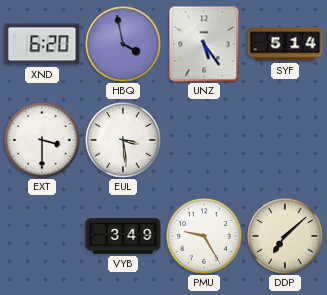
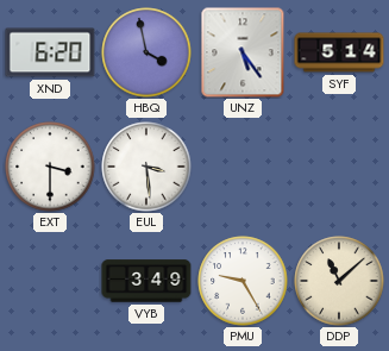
DDP: 7:08 -> 11:08
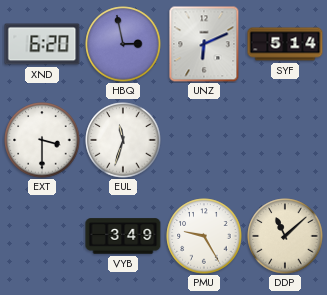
HBQ: 3:58 -> 2:58
UNZ: 5:24 -> 6:11
EUL: 3:29 -> 11:33
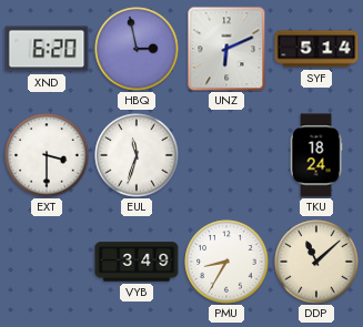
TKU: none -> 18:24
PMU: 9:25 -> 8:35
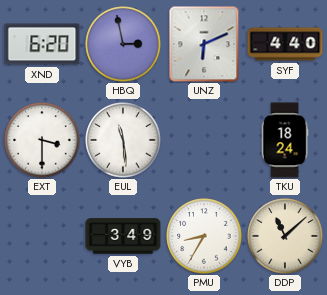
SYF: 5:14 -> 4:40
EUL: 11:33 -> 11:29
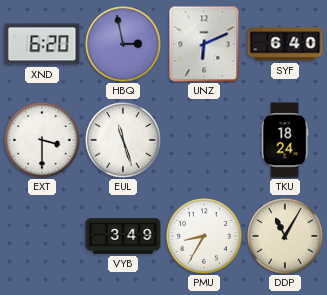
SYF: 4:40 -> 6:40
EUL: 11:29 -> 11:27
DDP: 11:08 -> 11:05
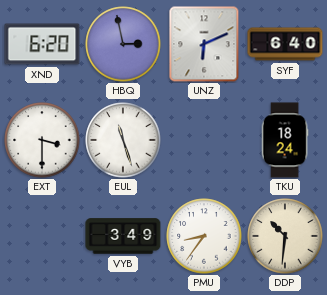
PMU: 8:35 -> 8:36
DDP: 11:05 -> 10:31
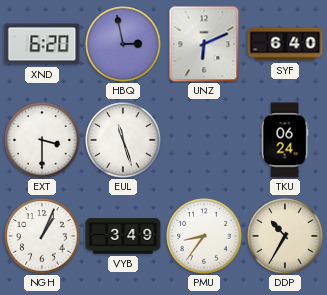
TKU: 18:24 -> 06:24
NGH: none -> 1:04
DDP: 10:31 -> 10:35
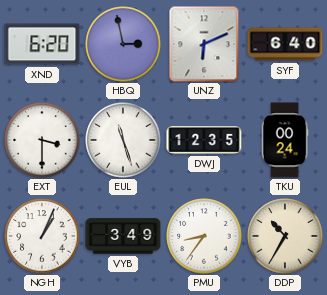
DWJ: none -> 12:35
TKU: 06:24 -> 00:24
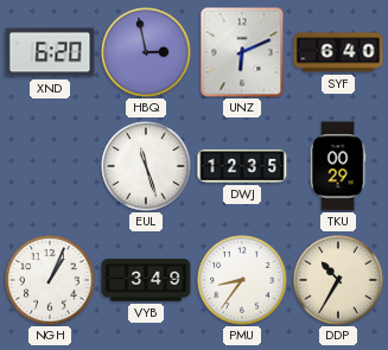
EXT: 3:30 -> none
TKU: 00:24 -> 00:29
